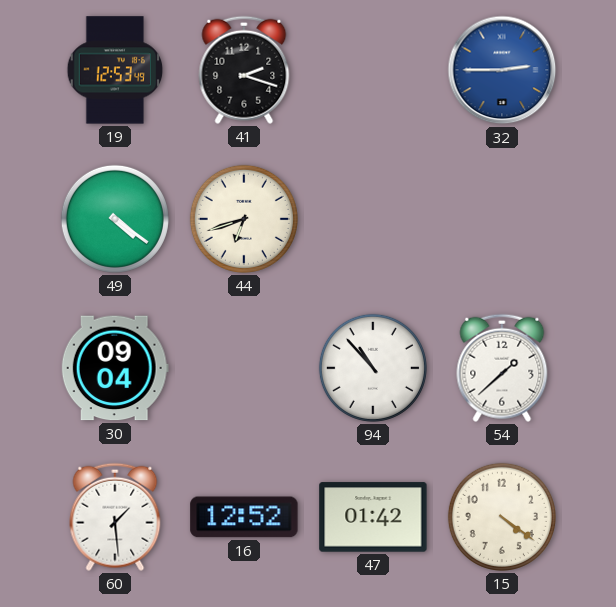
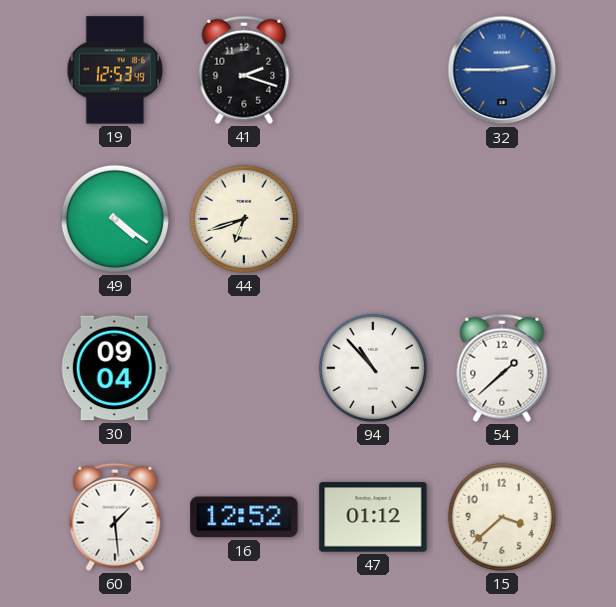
47: 01:42 -> 01:12
15: 4:21 -> 3:38
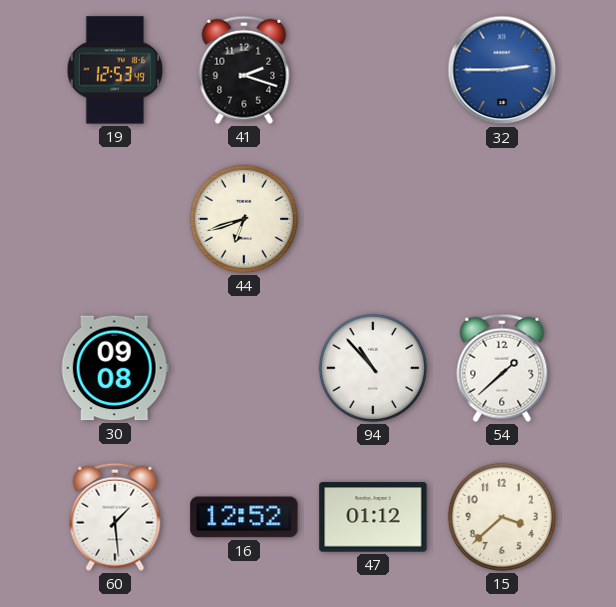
49: 4:21 -> none
30: 09:04 -> 09:08
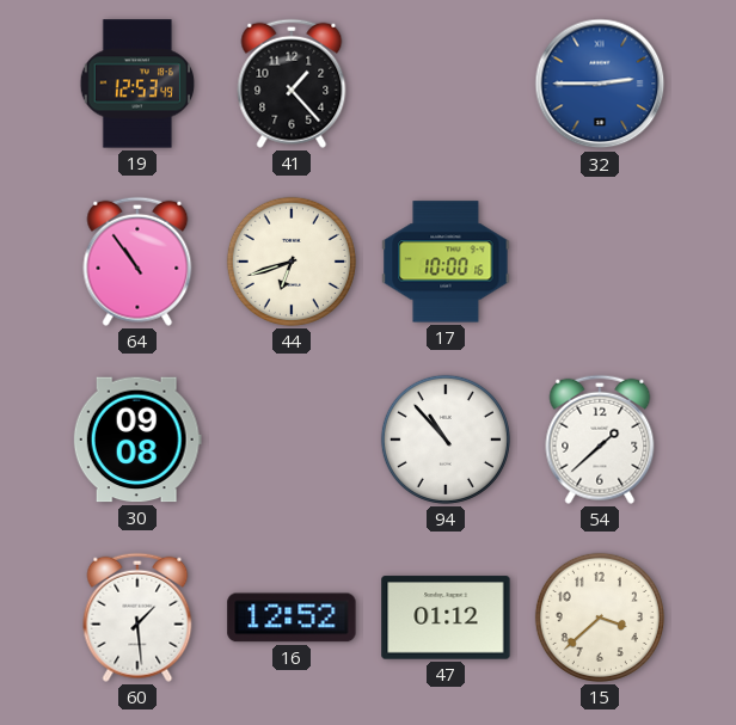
41: 2:18 -> 1:23
64: none -> 10:54
17: none -> 10:00
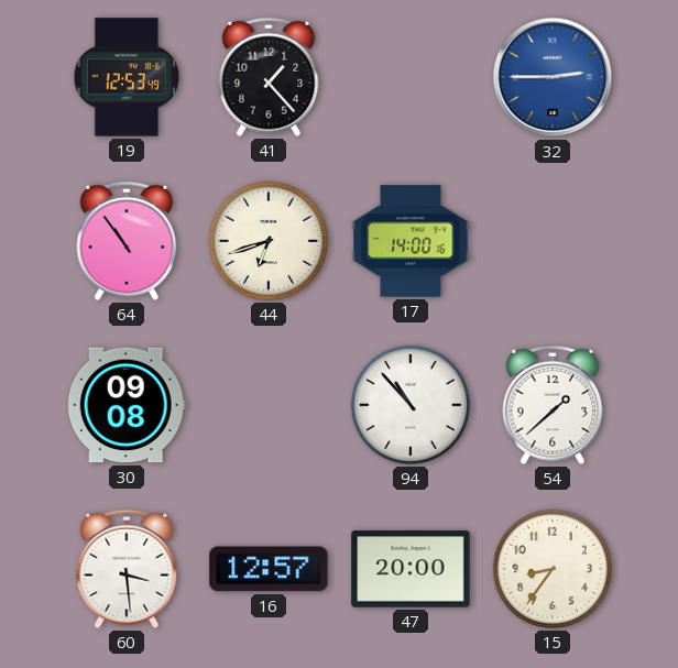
17: 10:00 -> 14:00
60: 1:29 -> 3:29
16: 12:52 -> 12:57
47: 01:12 -> 20:00
15: 3:38 -> 8:36
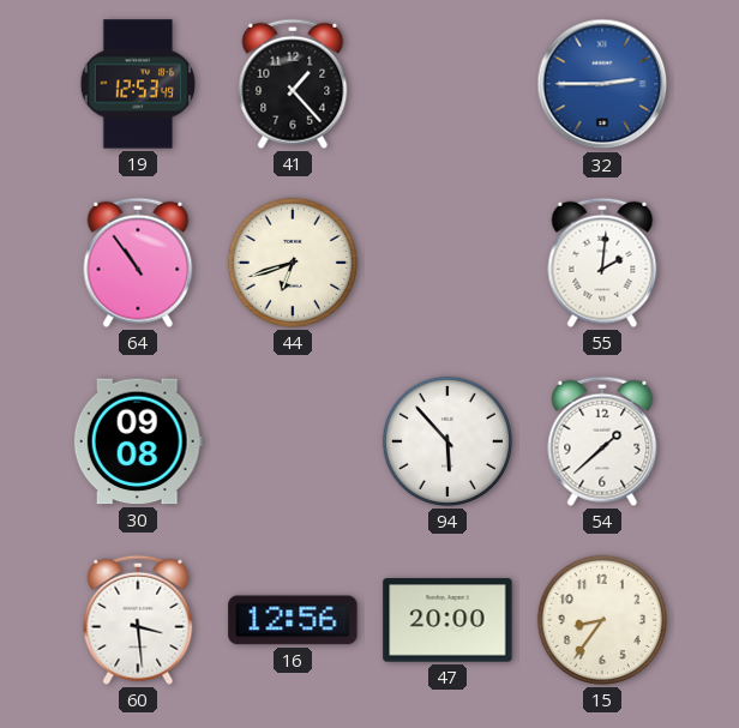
17: 14:00 -> none
55: none -> 2:01
94: 10:53 -> 5:53
16: 12:57 -> 12:56
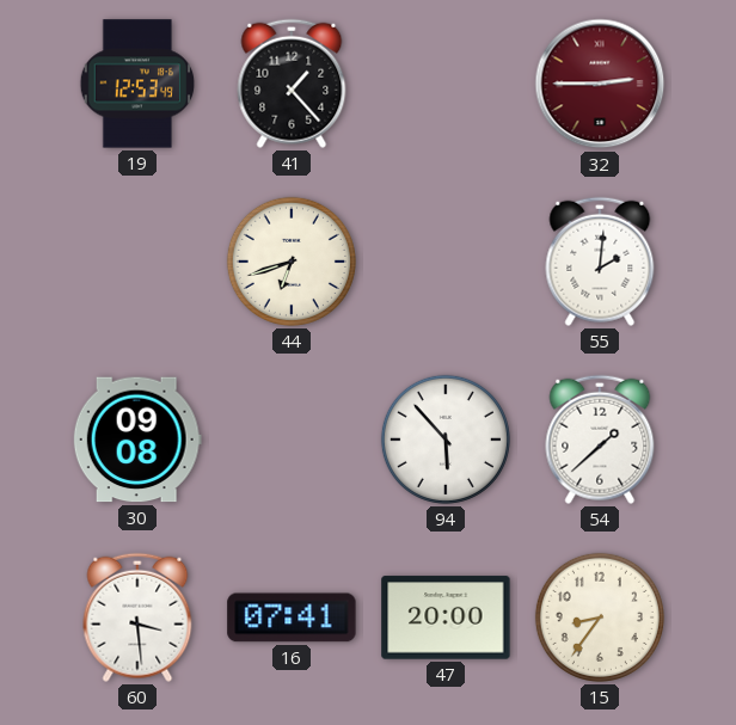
32 dial: blue -> burgundy
64: 10:54 -> none
16: 12:56 -> 07:41
